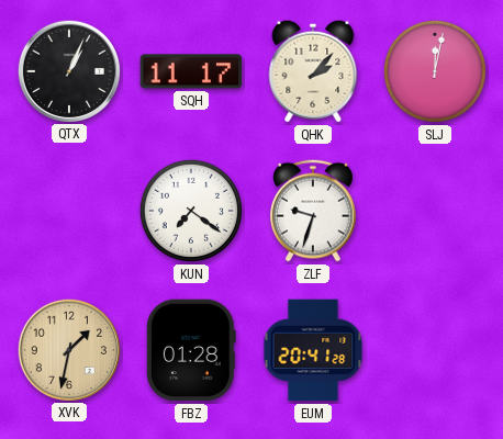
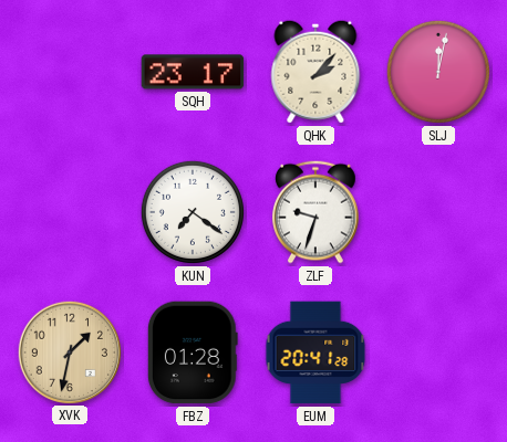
QTX: 1:04 -> none
SQH: 11:17 -> 23:17
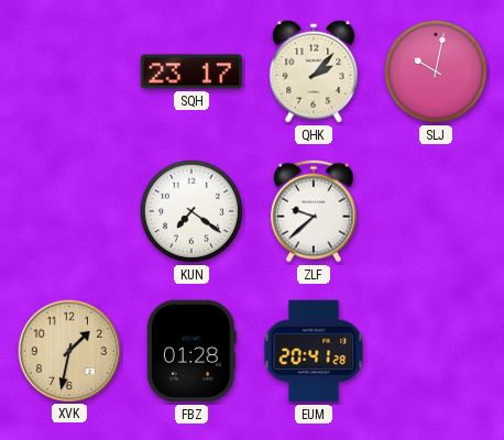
SLJ: 12:02 -> 10:02
ZLF: 9:33 -> 9:38
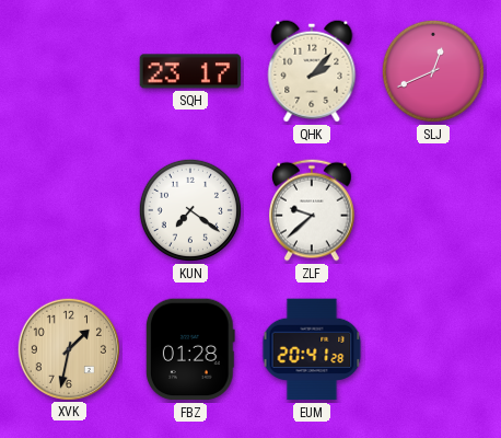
SLJ: 10:02 -> 12:41
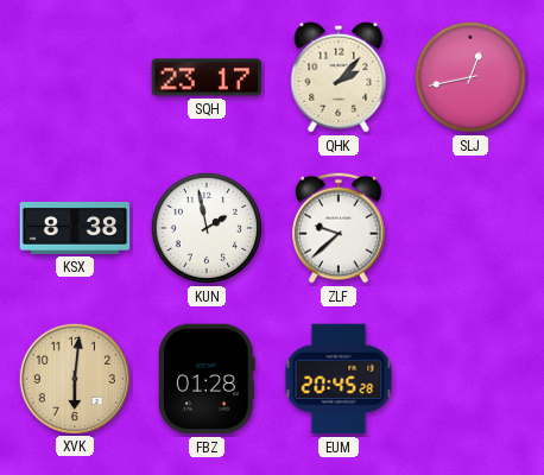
SLJ: 12:41 -> 12:43
KSX: none -> 8:38
KUN: 7:21 -> 1:58
XVK: 1:32 -> 6:01
EUM: 20:41 -> 20:45
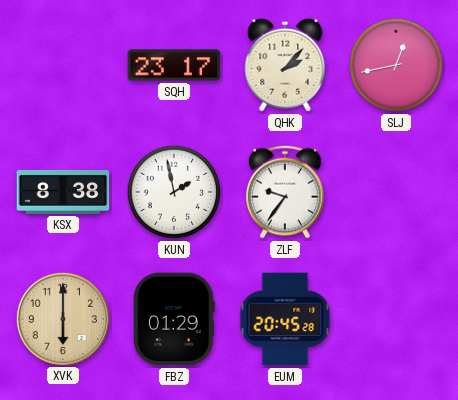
ZLF: 9:38 -> 9:36
XVK: 6:01 -> 6:00
FBZ: 01:28 -> 01:29
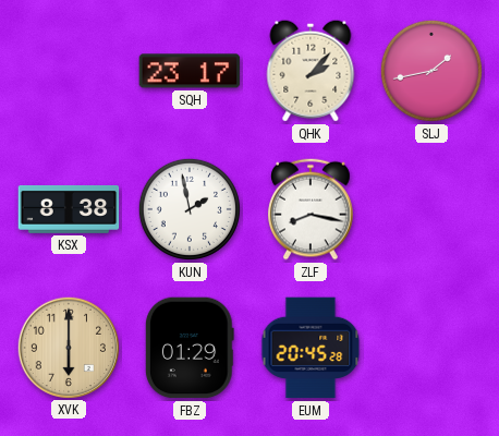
SLJ: 12:43 -> 1:43
ZLF: 9:36 -> 8:17
